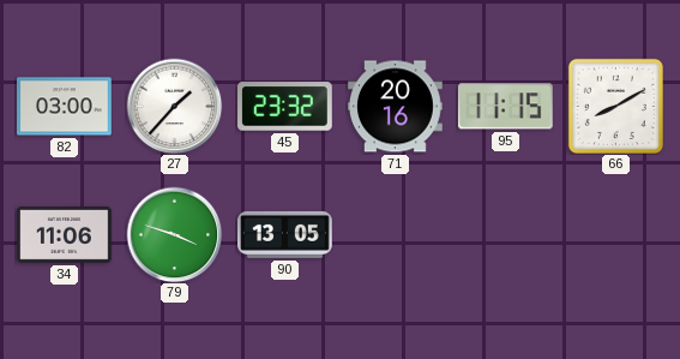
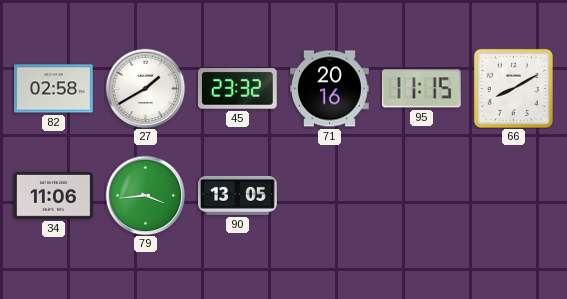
82: 03:00 -> 02:58
27: 1:37 -> 1:40
79: 3:48 -> 3:44
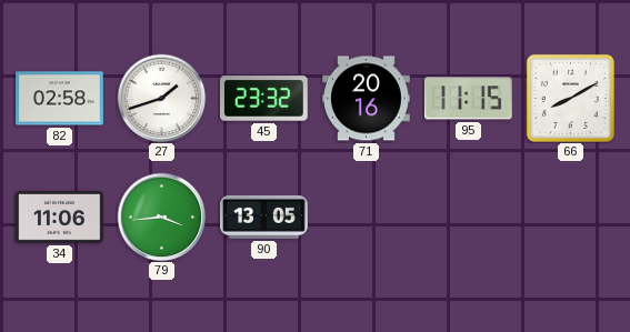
27: 1:40 -> 1:42
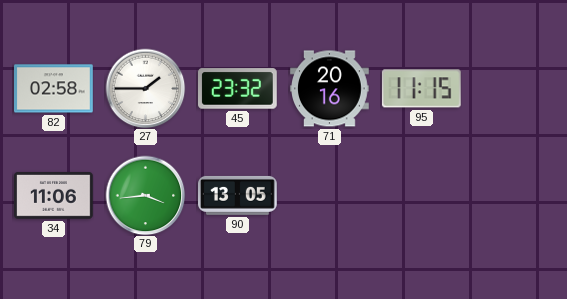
27: 1:42 -> 1:45
66: 8:10 -> none
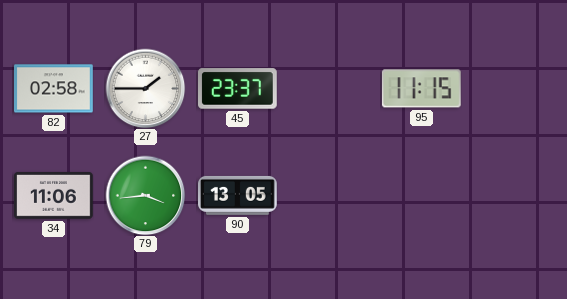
45: 23:32 -> 23:37
71: 20:16 -> none
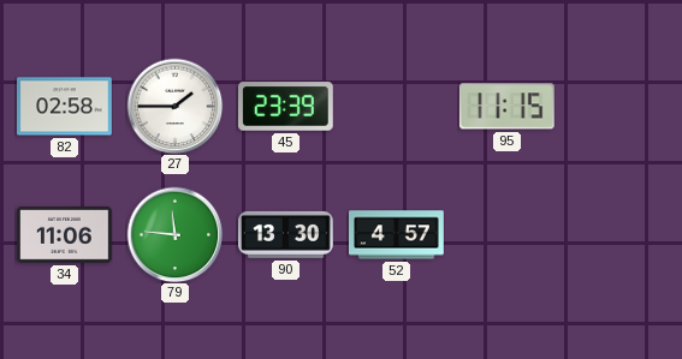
45: 23:37 -> 23:39
79: 3:44 -> 11:46
90: 13:05 -> 13:30
52: none -> 4:57
